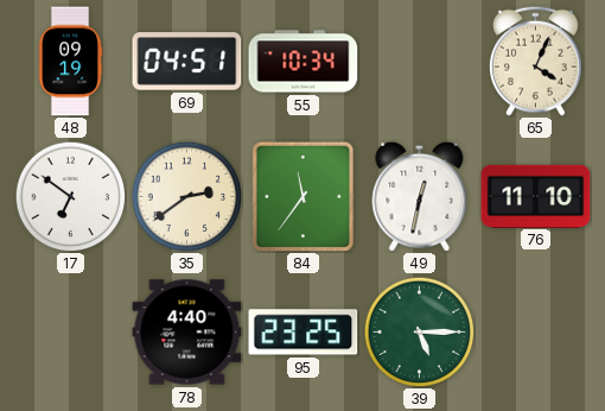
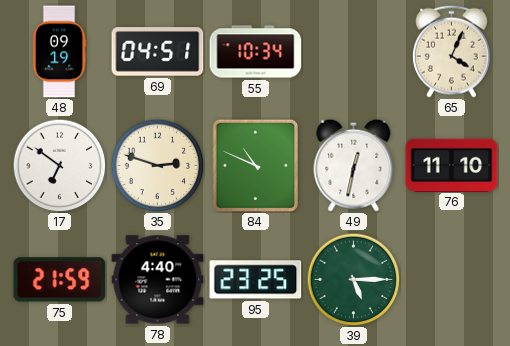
35: 2:39 -> 2:48
84: 11:36 -> 10:49
75: none -> 21:59
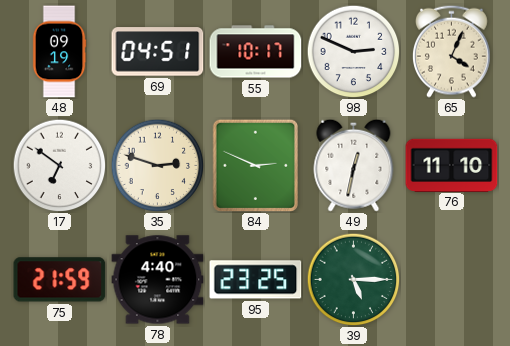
55: 10:34 -> 10:17
98: none -> 2:49
84: 10:49 -> 2:49
